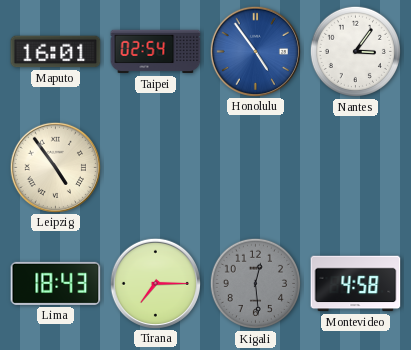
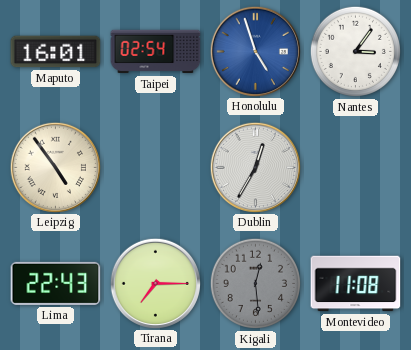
Honolulu: 4:54 -> 4:57
Dublin: none -> 12:35
Lima: 18:43 -> 22:43
Montevideo: 4:58 -> 11:08
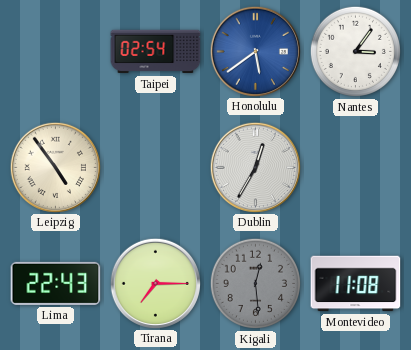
Maputo: 16:01 -> none
Honolulu: 4:57 -> 5:39
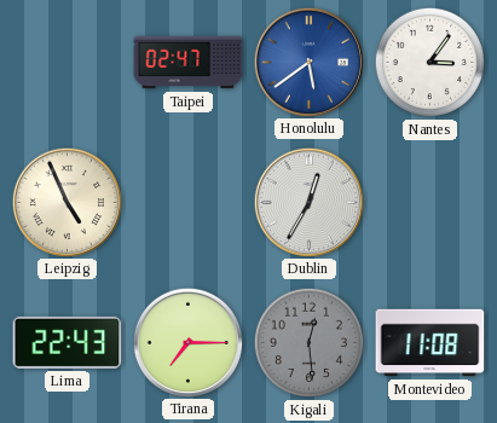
Taipei: 02:54 -> 02:47
Leipzig: 4:54 -> 4:56
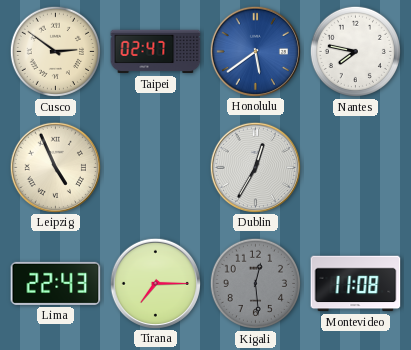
Cusco: none -> 2:51
Nantes: 3:06 -> 7:47
